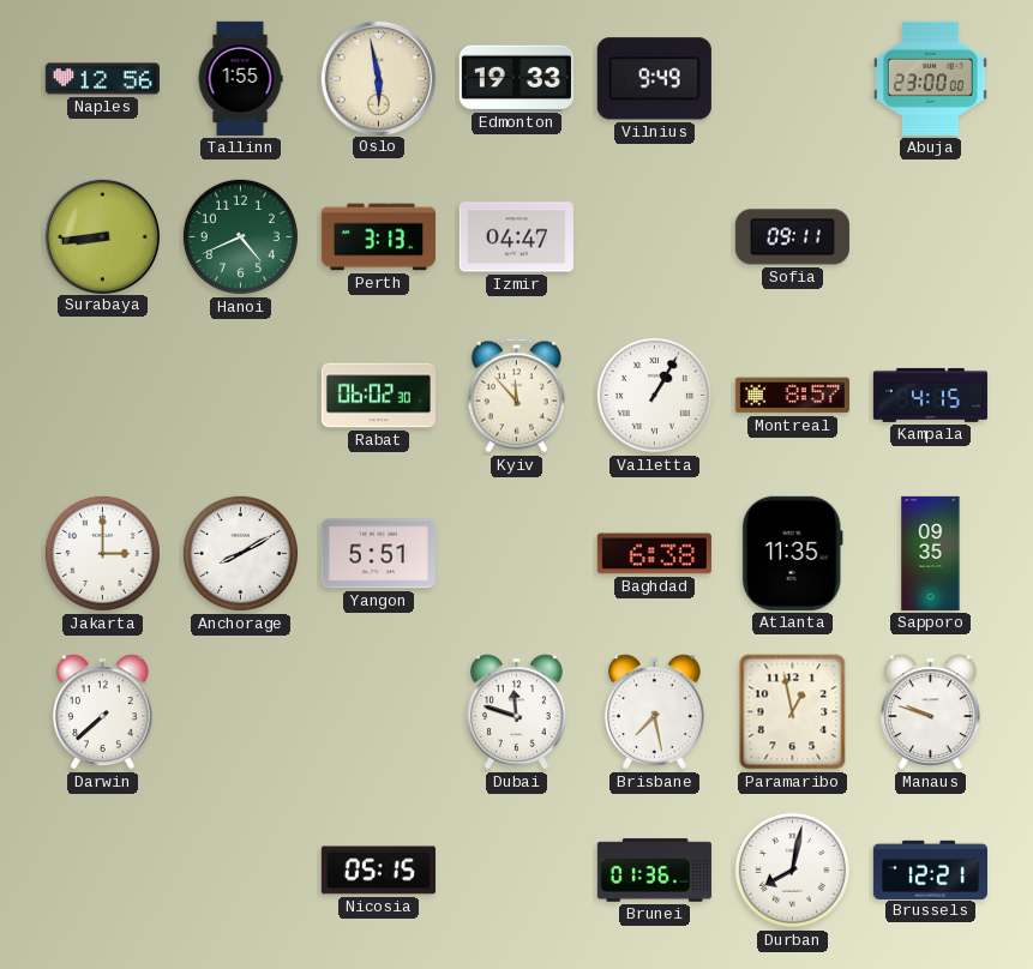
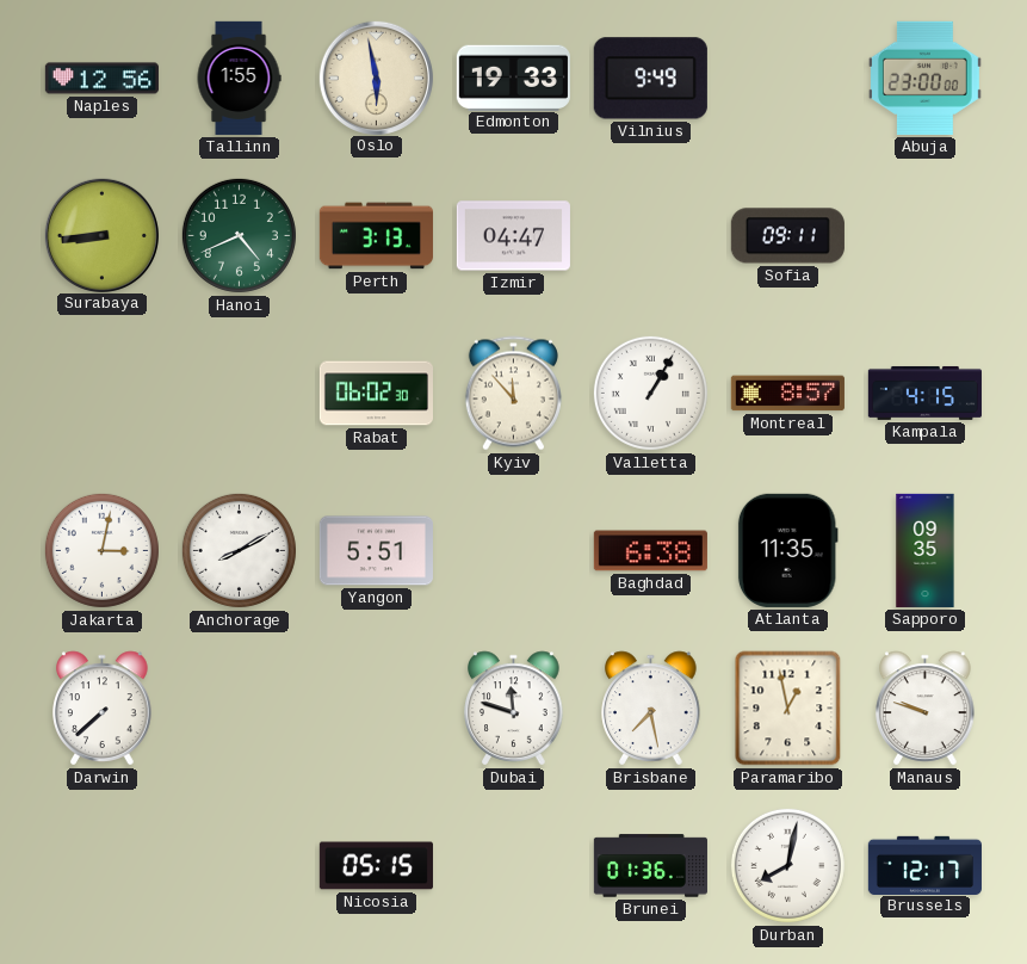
Jakarta: 3:00 -> 3:02
Brussels: 12:21 -> 12:17
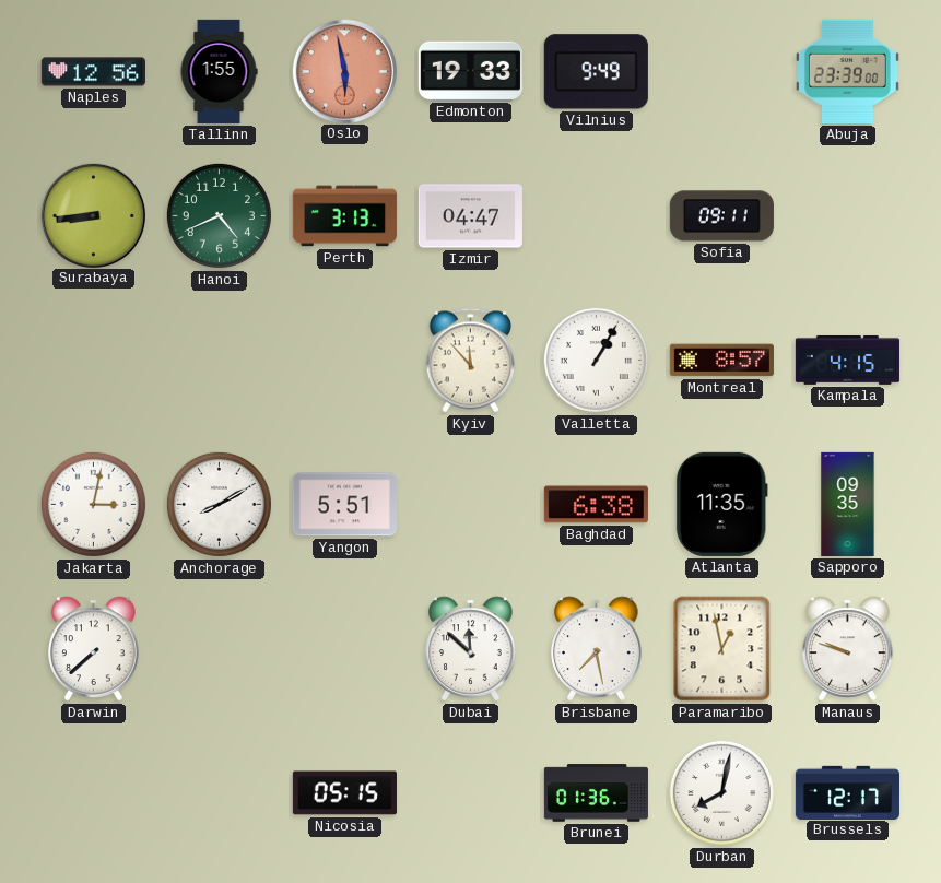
Oslo dial: cream -> salmon
Abuja: 23:00 -> 23:39
Rabat: 06:02 -> none
Dubai: 11:48 -> 11:52
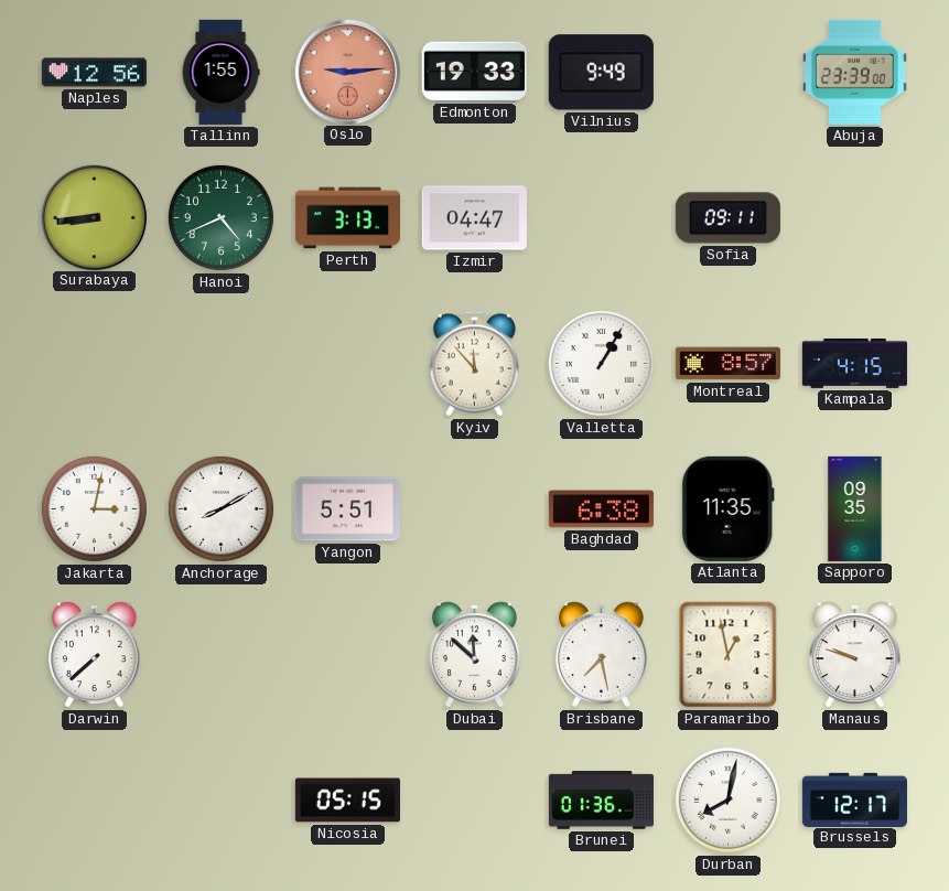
Oslo: 5:58 -> 9:14
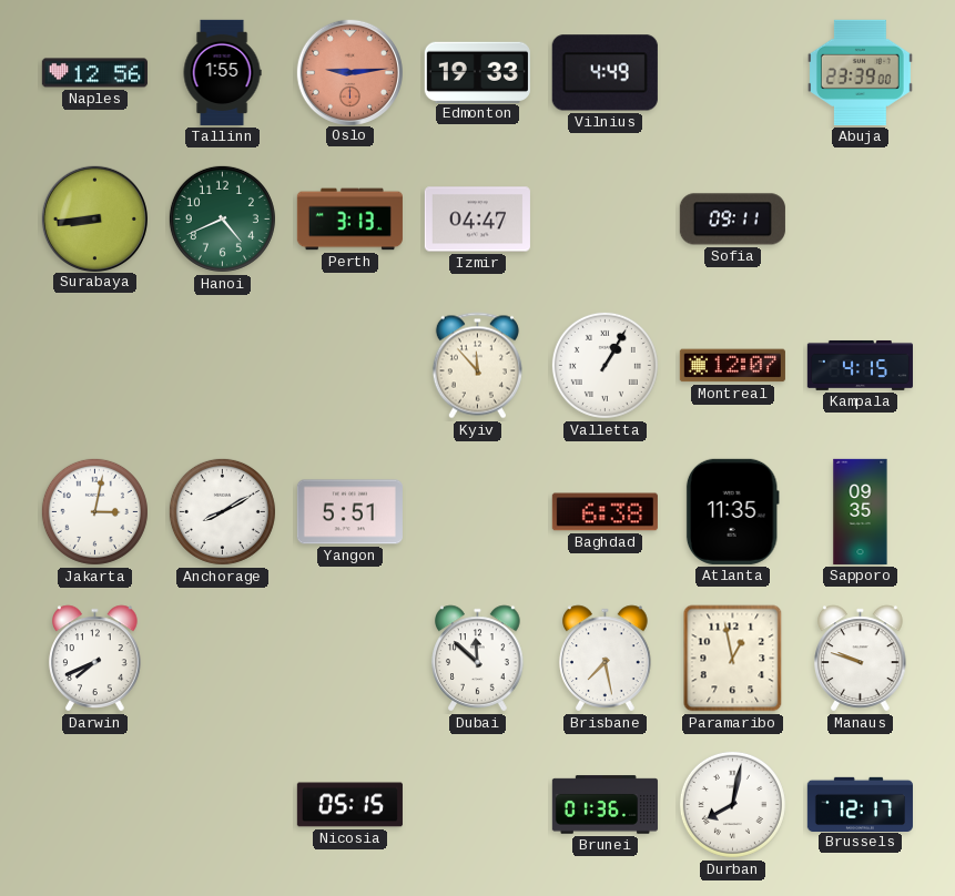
Vilnius: 9:49 -> 4:49
Montreal: 8:57 -> 12:07
Darwin: 7:38 -> 7:41
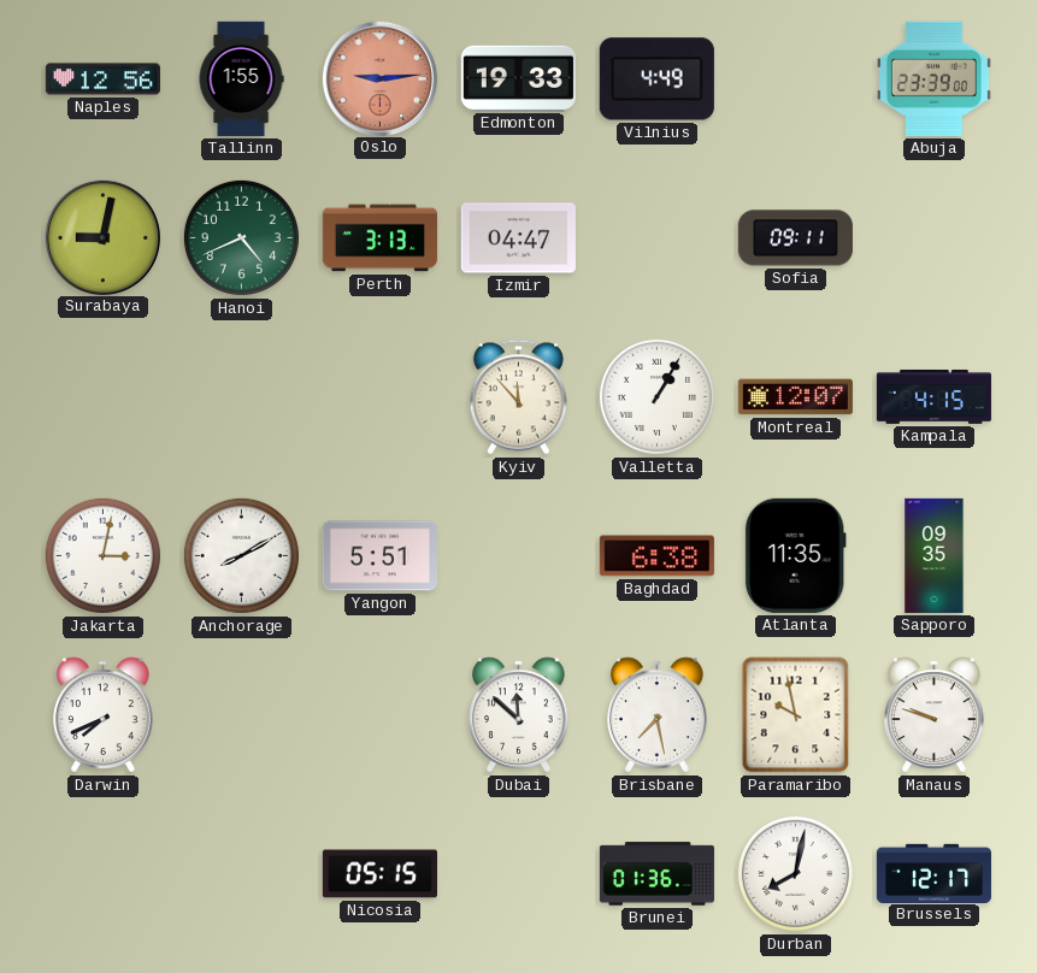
Surabaya: 8:44 -> 9:02
Paramaribo: 12:58 -> 9:58
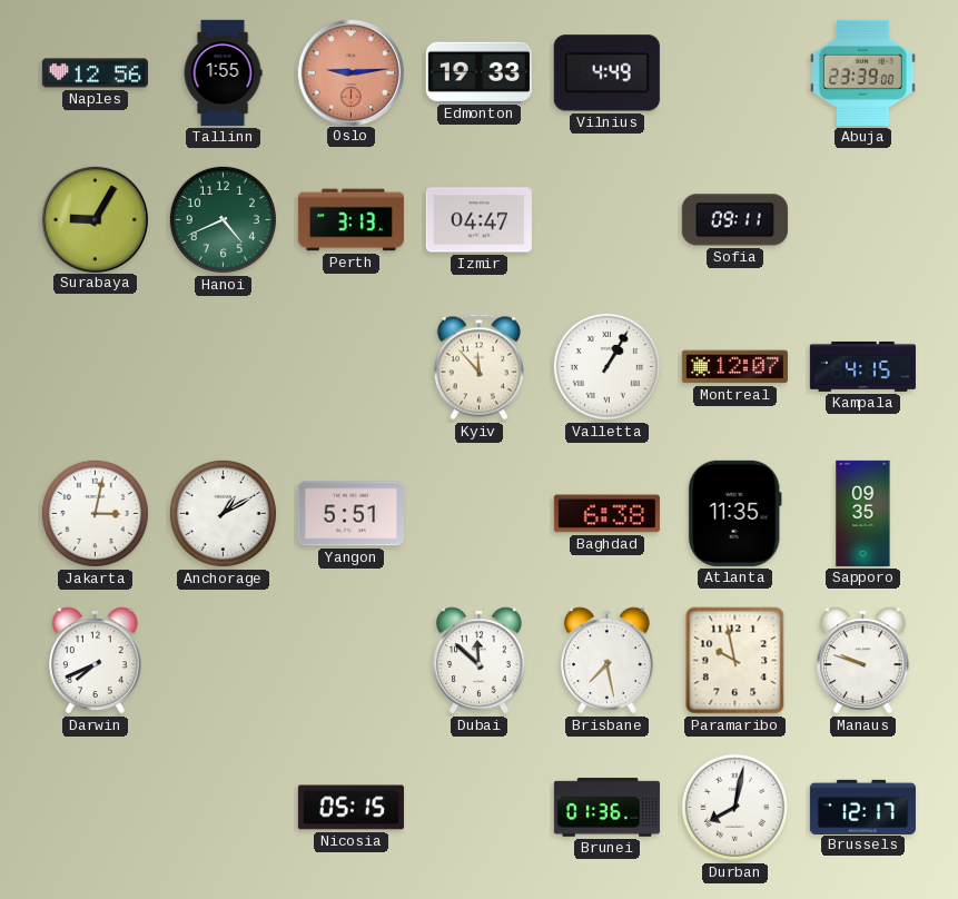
Surabaya: 9:02 -> 9:05
Anchorage: 8:10 -> 1:10
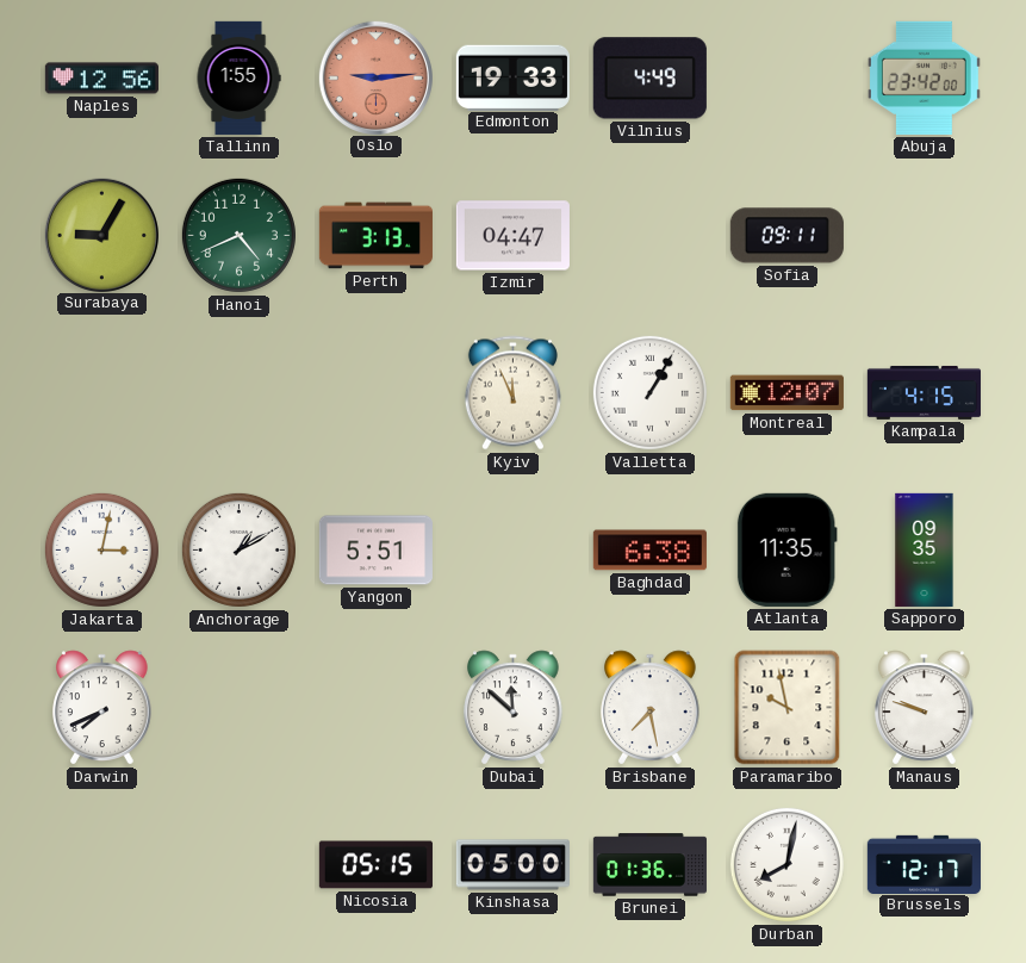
Abuja: 23:39 -> 23:42
Kyiv: 11:53 -> 11:56
Kinshasa: none -> 05:00
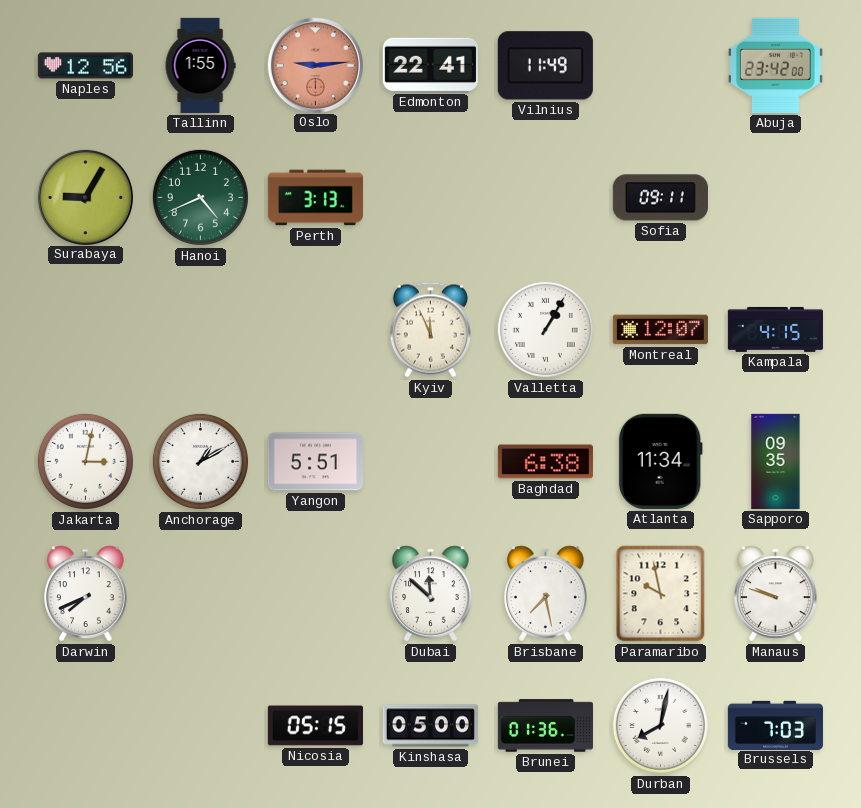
Edmonton: 19:33 -> 22:41
Vilnius: 4:49 -> 11:49
Izmir: 04:47 -> none
Atlanta: 11:35 -> 11:34
Brussels: 12:17 -> 7:03
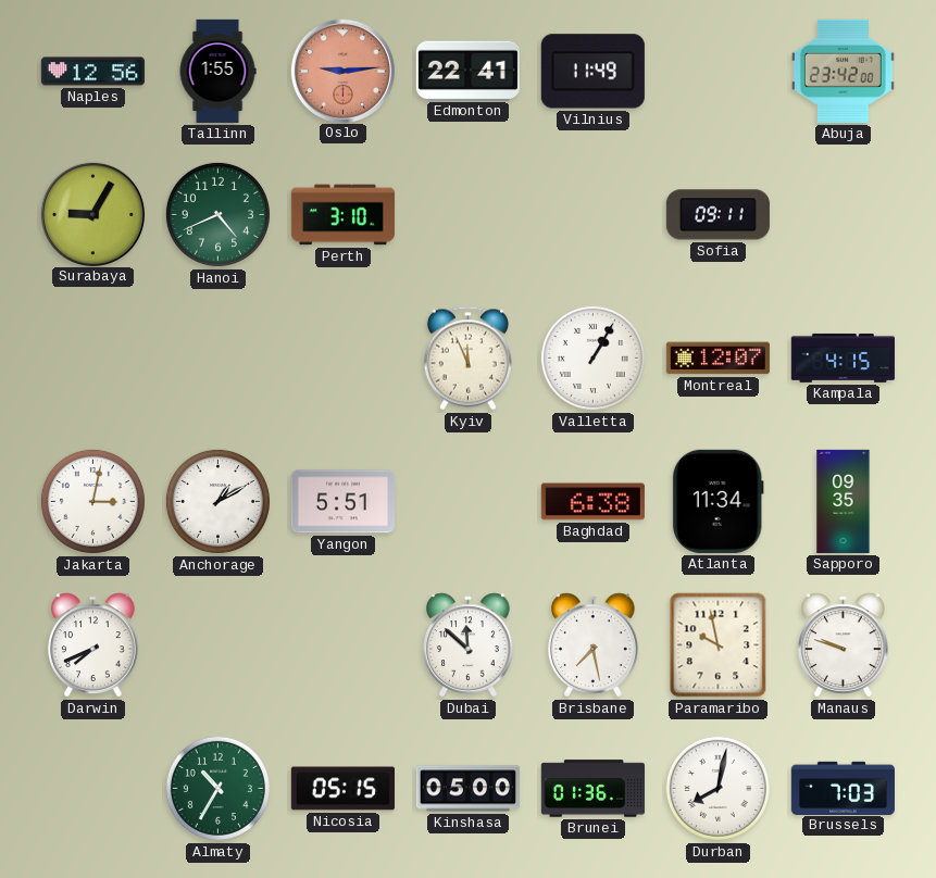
Perth: 3:13 -> 3:10
Almaty: none -> 10:35
